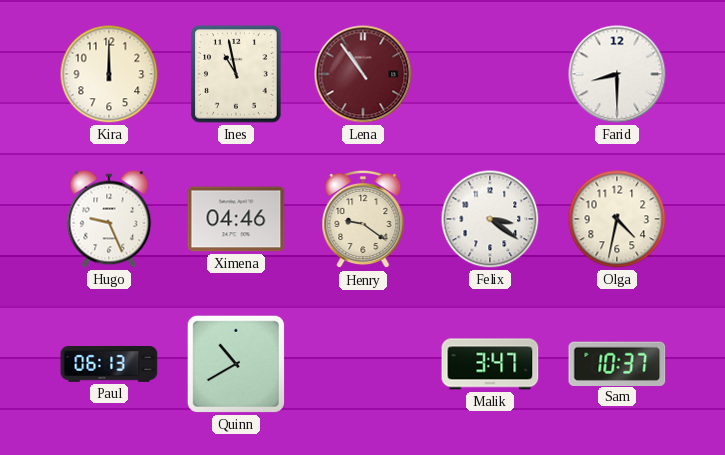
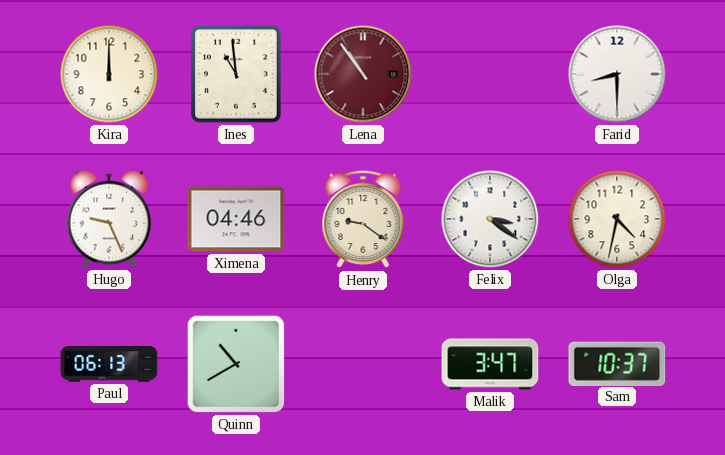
Ines: 10:58 -> 10:59
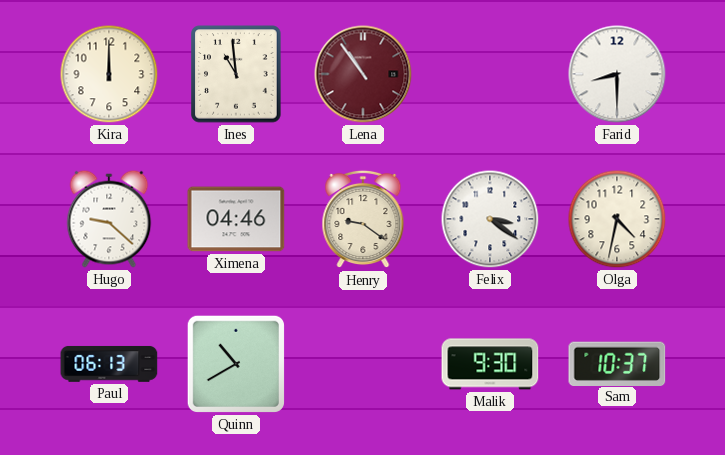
Hugo: 9:26 -> 9:22
Malik: 3:47 -> 9:30
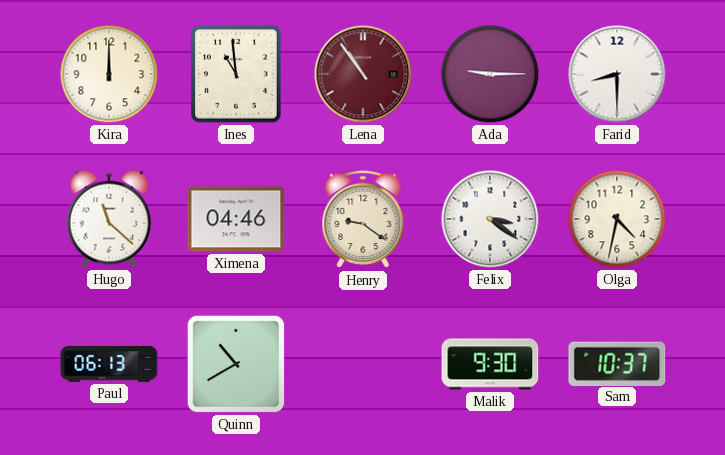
Ada: none -> 9:15
Hugo: 9:22 -> 11:22
